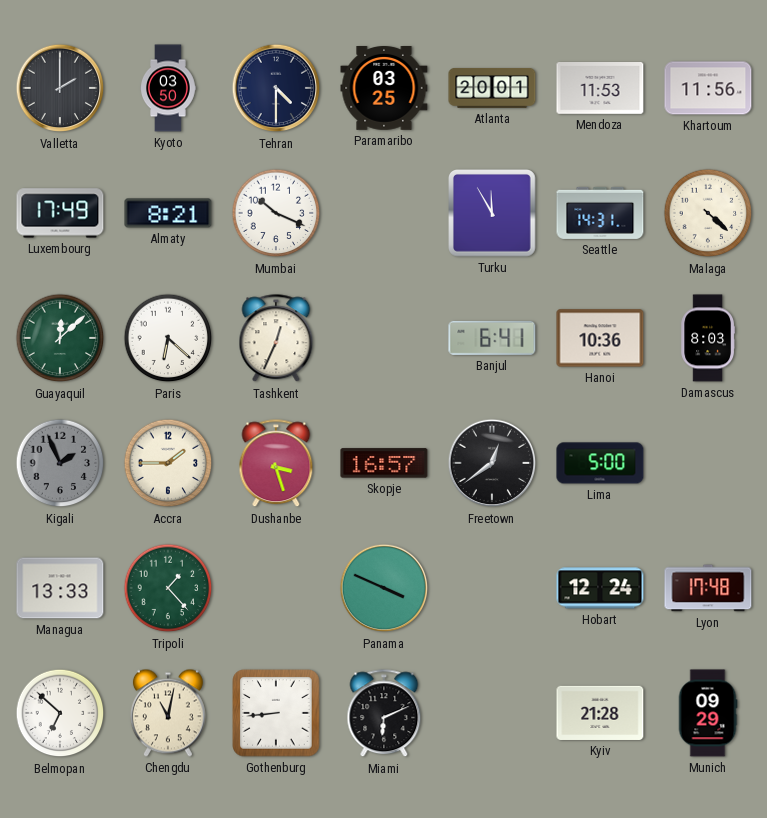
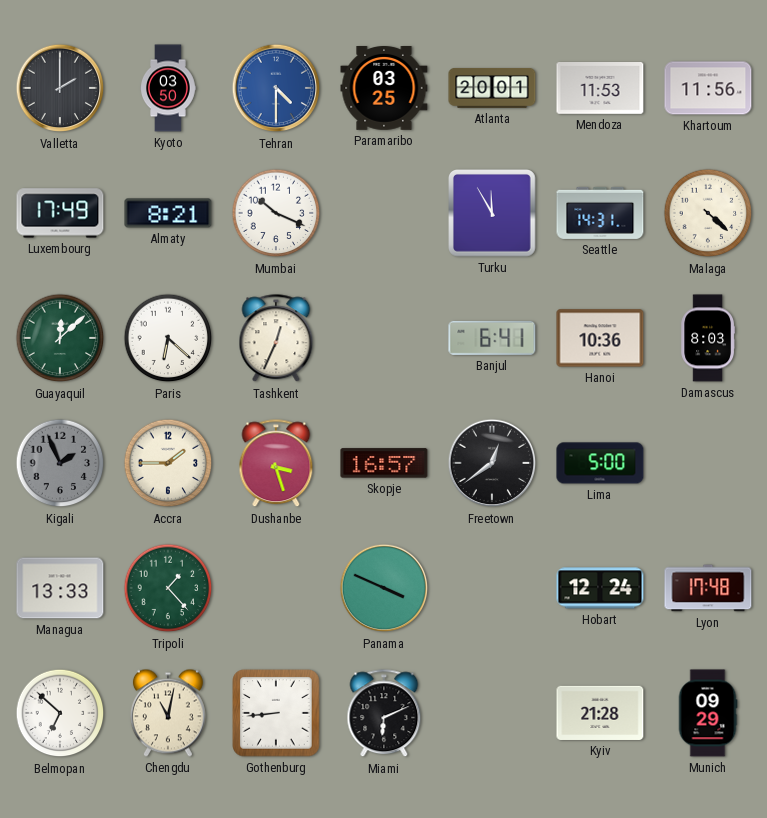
Tehran dial: navy -> blue
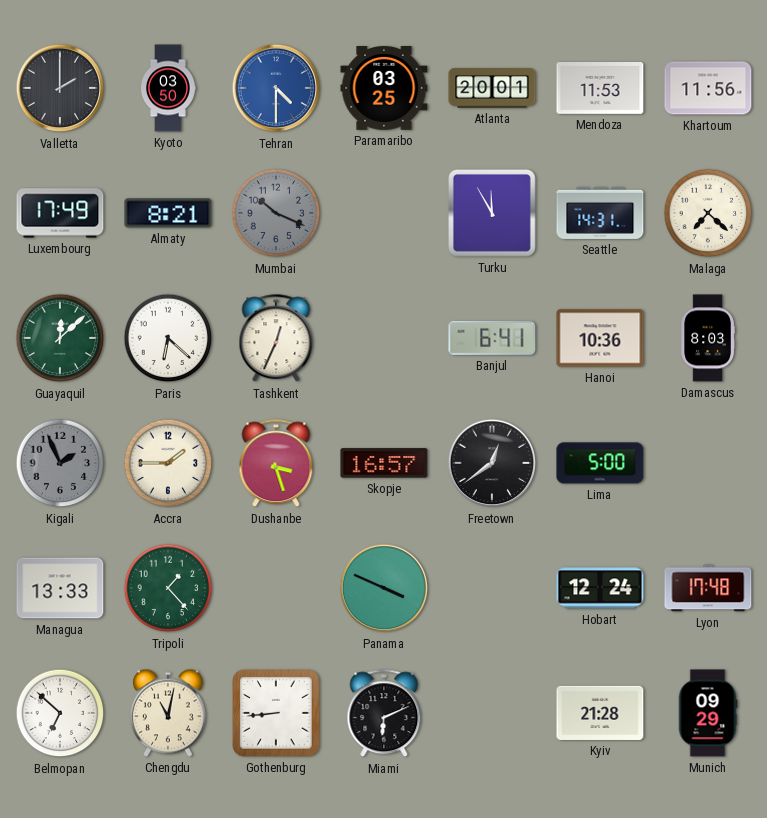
Mumbai dial: white -> grey
Malaga: 4:22 -> 7:22
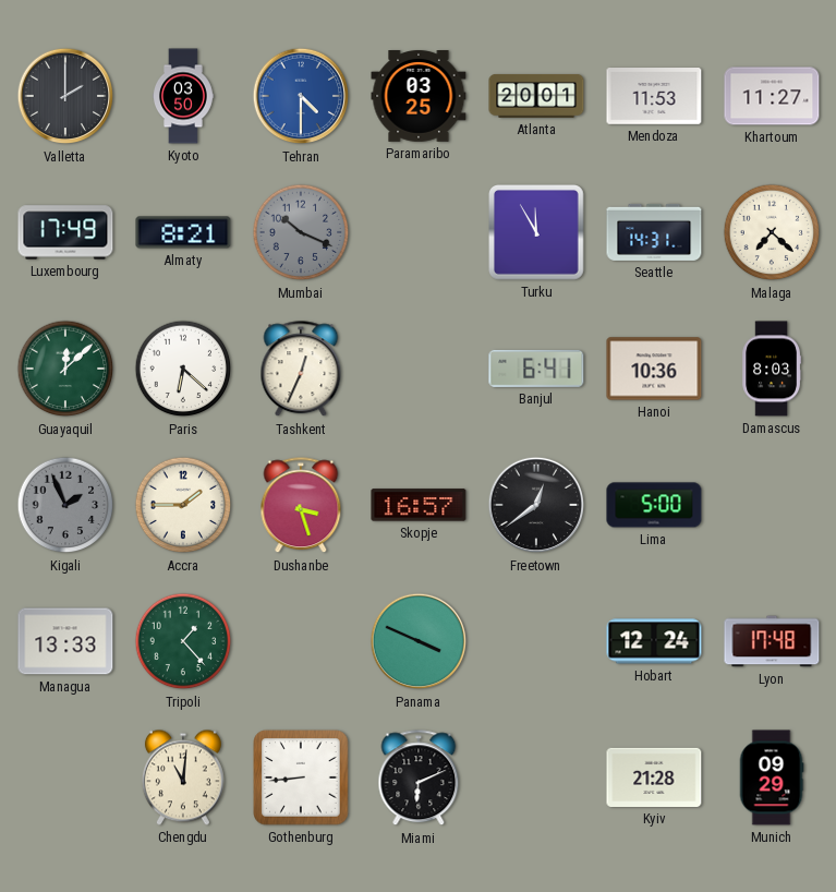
Khartoum: 11:56 -> 11:27
Belmopan: 6:52 -> none
Chengdu: 11:02 -> 11:01
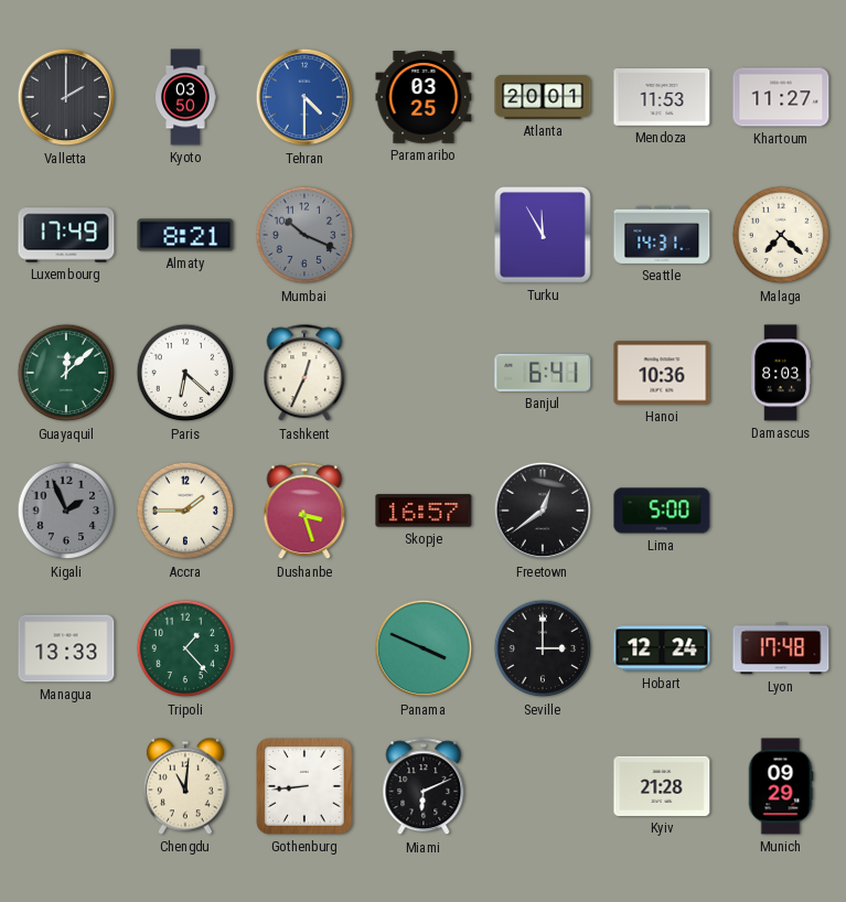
Seville: none -> 3:00
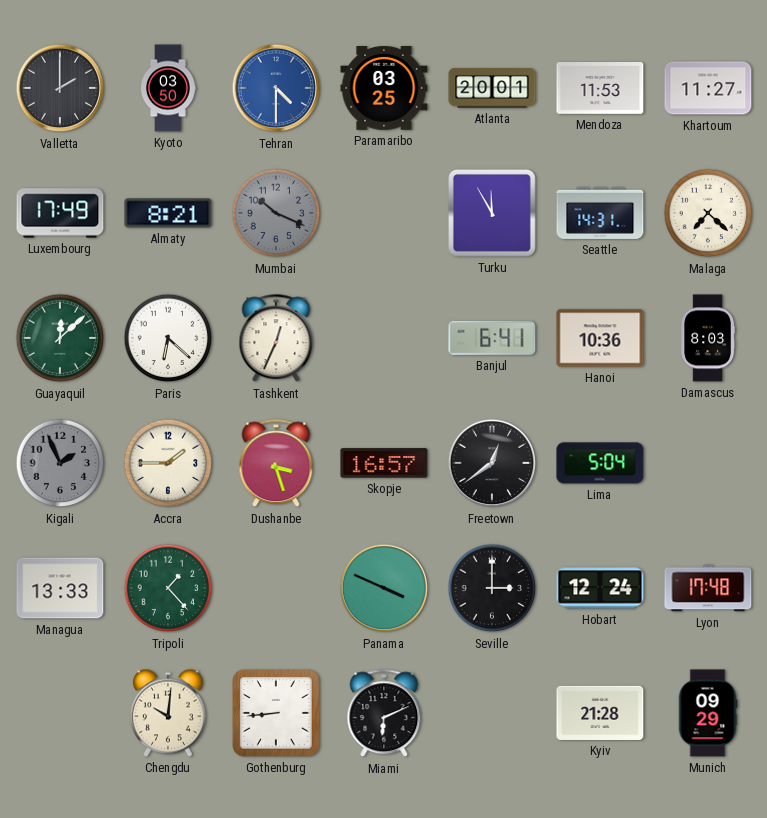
Lima: 5:00 -> 5:04
Chengdu: 11:01 -> 10:01
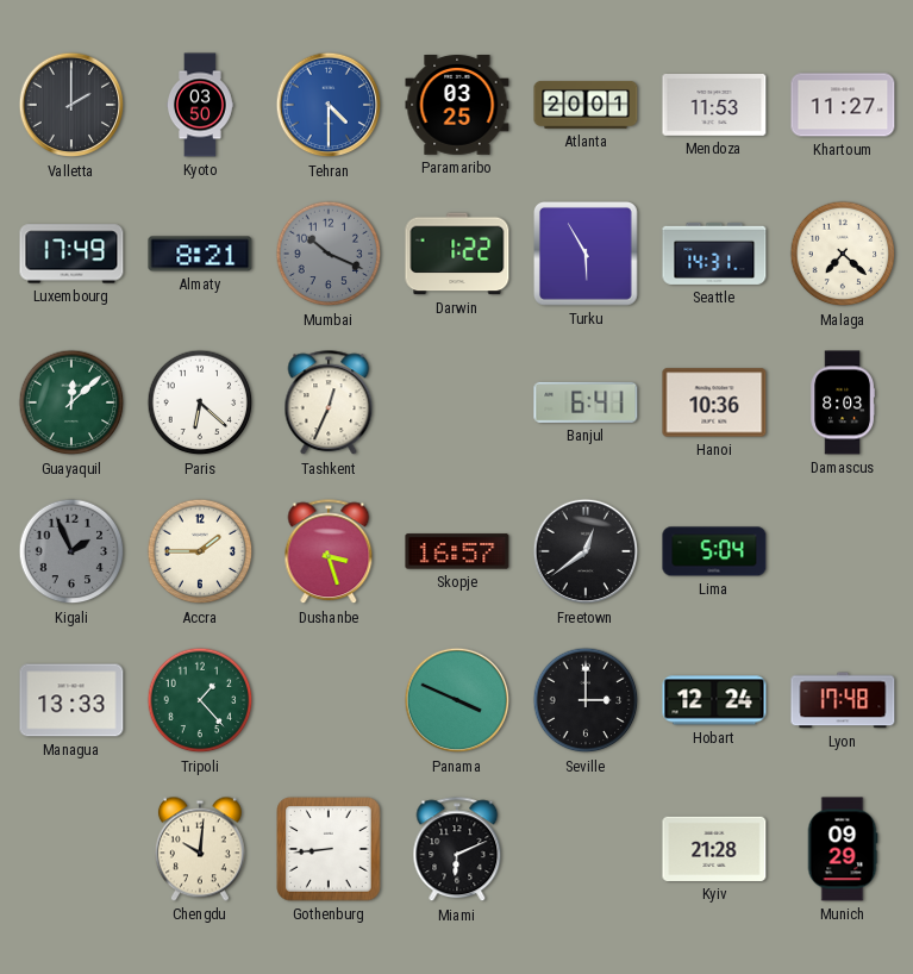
Darwin: none -> 1:22
Turku: 11:55 -> 5:55
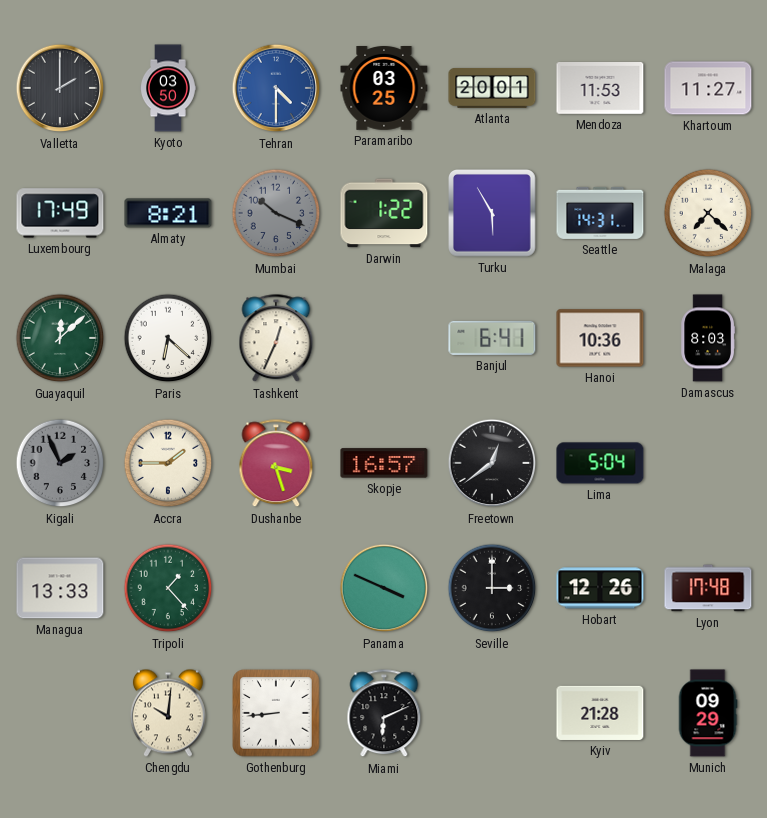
Hobart: 12:24 -> 12:26
